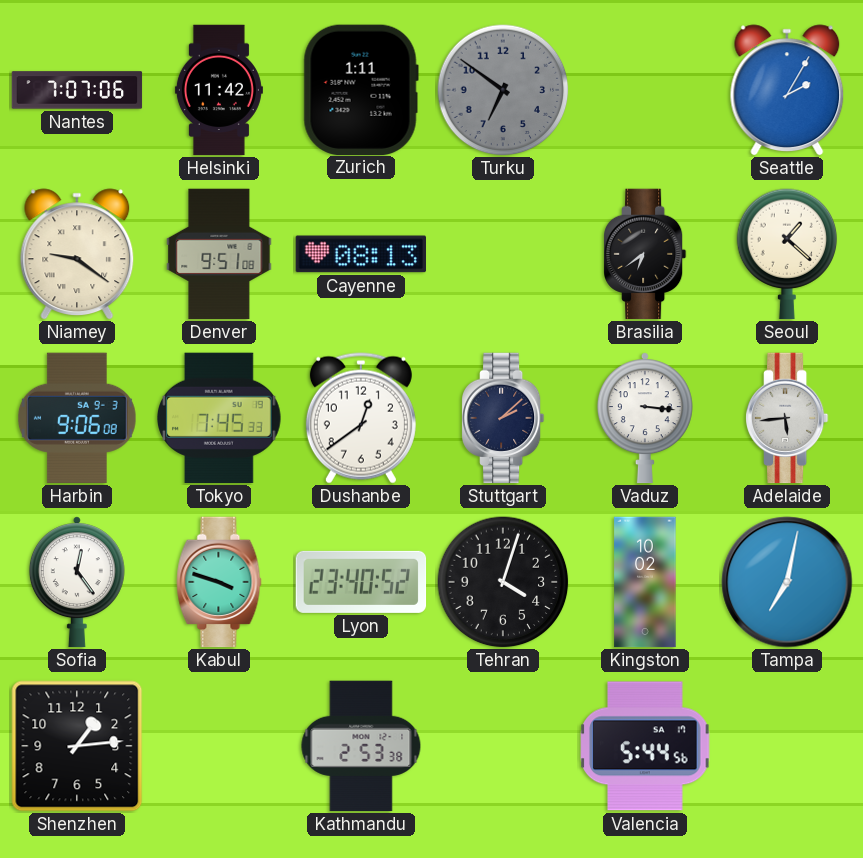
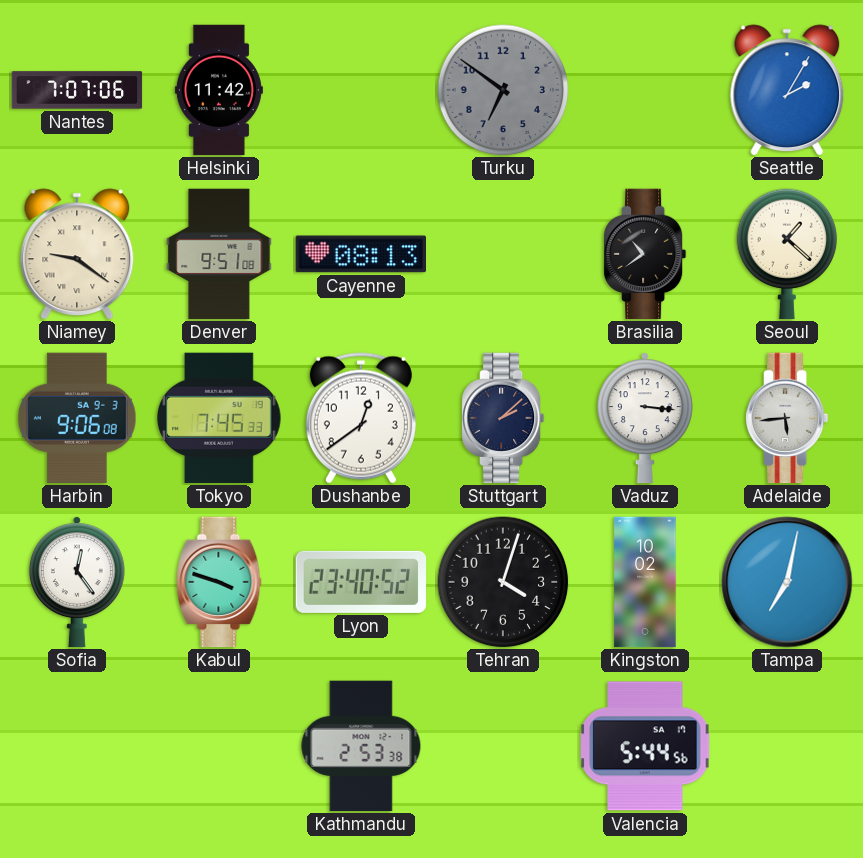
Zurich: 1:11 -> none
Brasilia: 6:39 -> 10:39
Shenzhen: 1:14 -> none
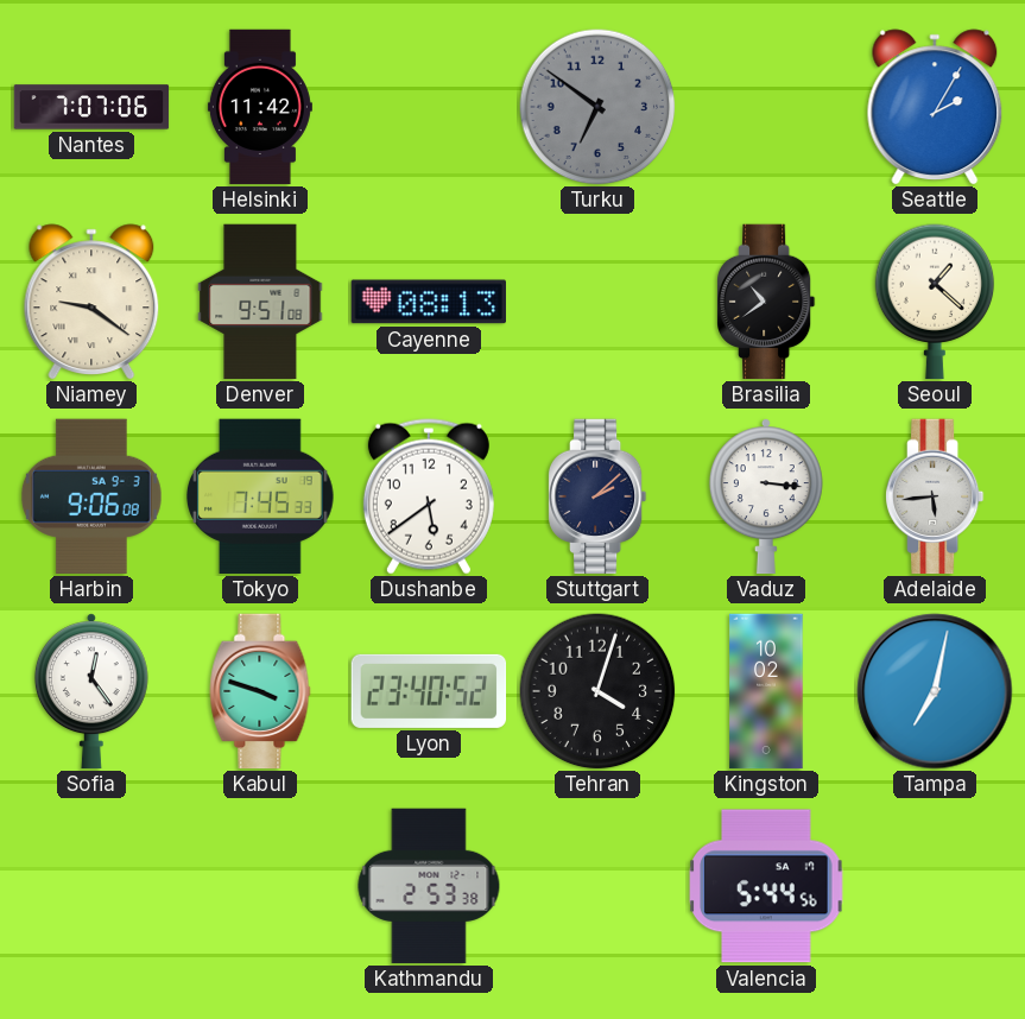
Dushanbe: 12:39 -> 5:39
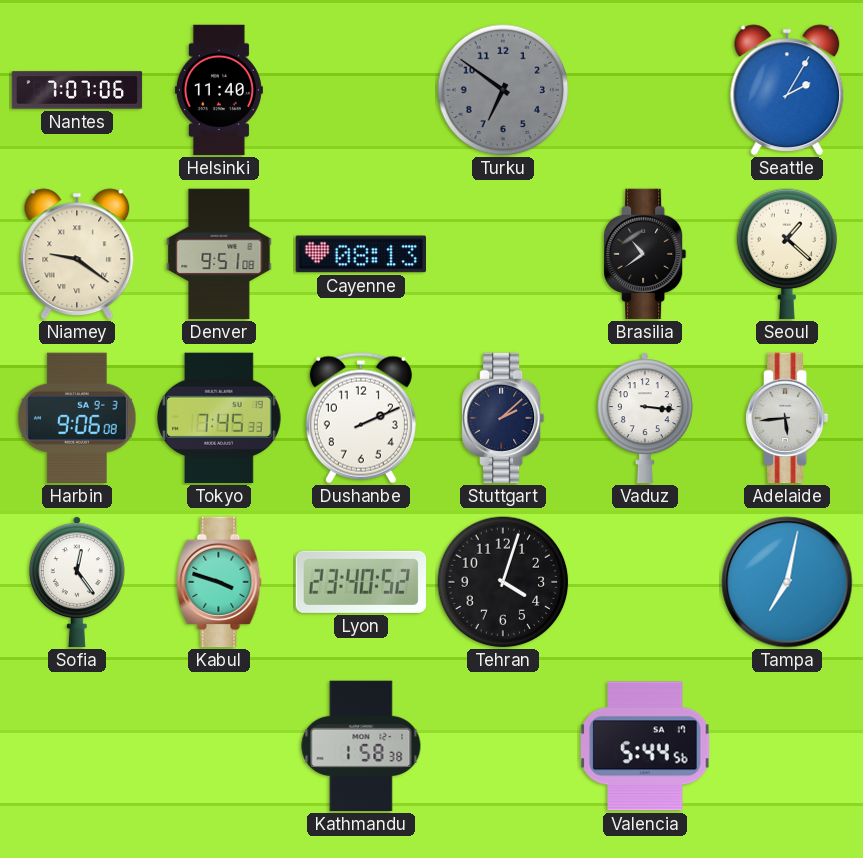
Helsinki: 11:42 -> 11:40
Dushanbe: 5:39 -> 2:11
Kingston: 10:02 -> none
Kathmandu: 2:53 -> 1:58
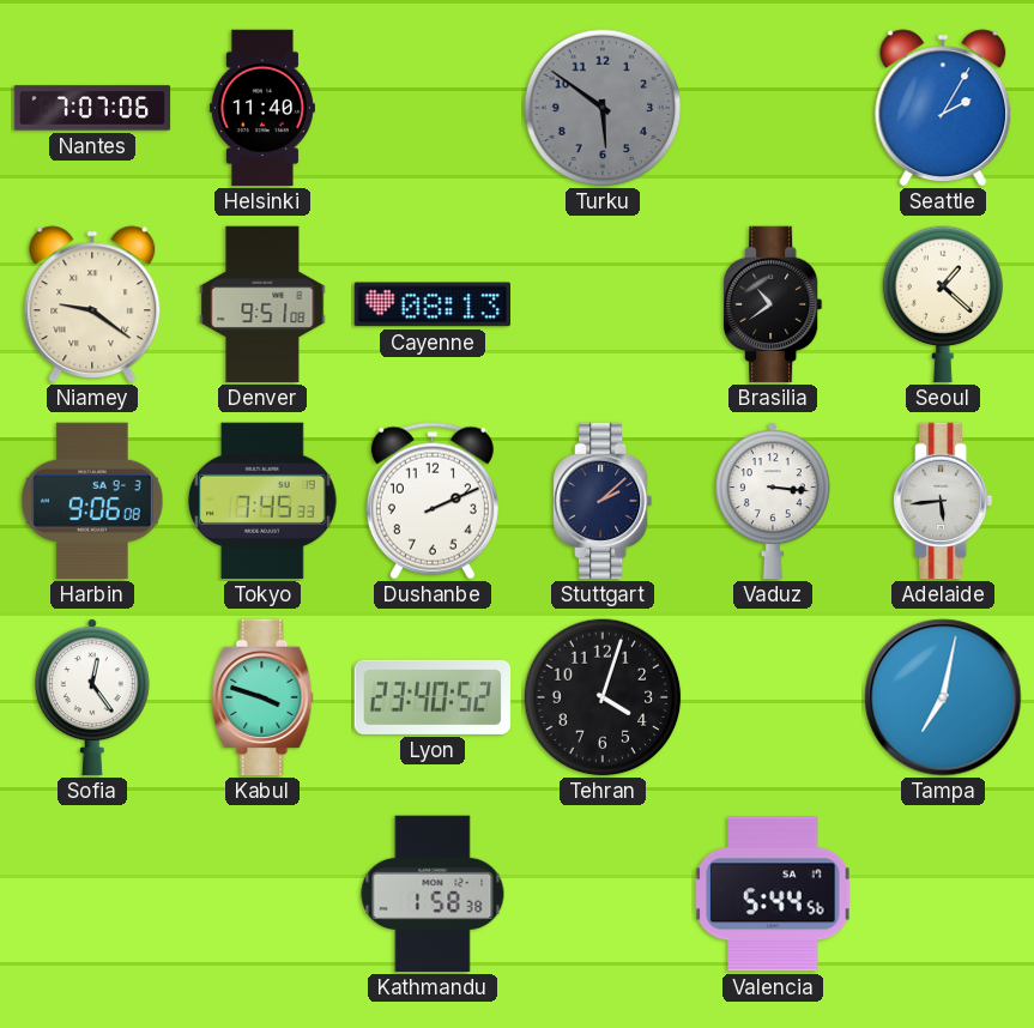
Turku: 6:51 -> 5:51
